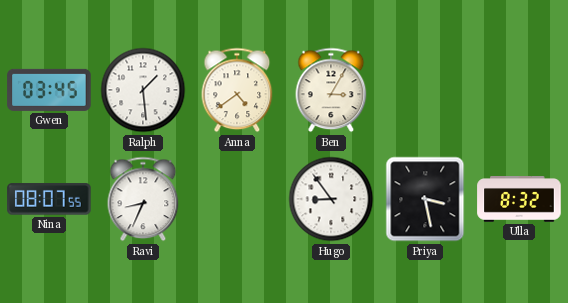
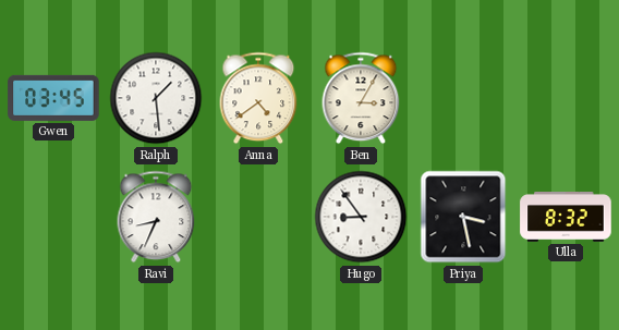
Nina: 08:07 -> none
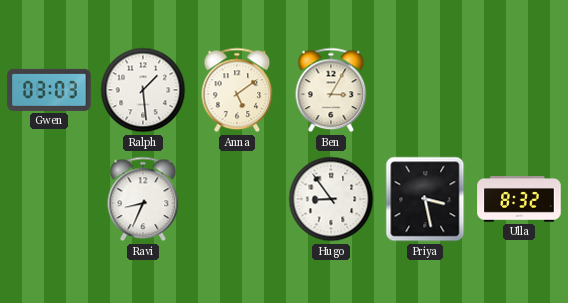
Gwen: 03:45 -> 03:03
Anna: 4:39 -> 5:09
